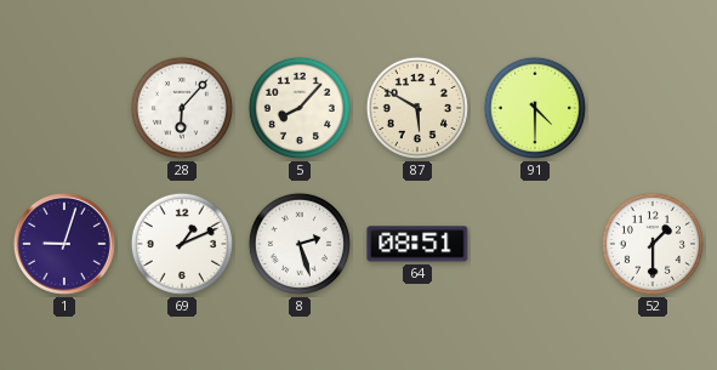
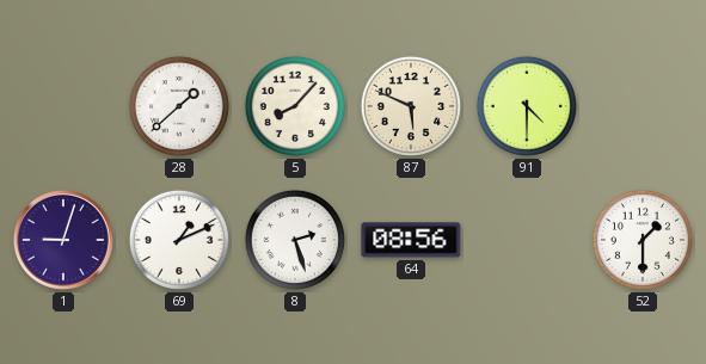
28: 6:07 -> 1:38
87: 5:50 -> 5:49
64: 08:51 -> 08:56
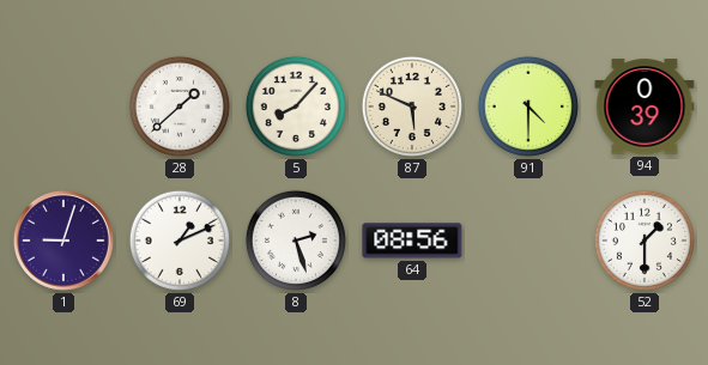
94: none -> 0:39
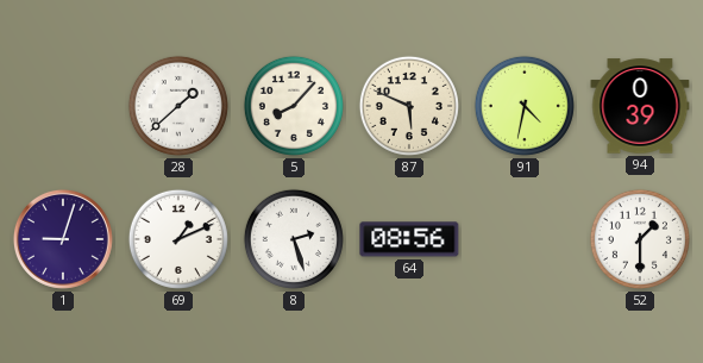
91: 4:30 -> 4:32
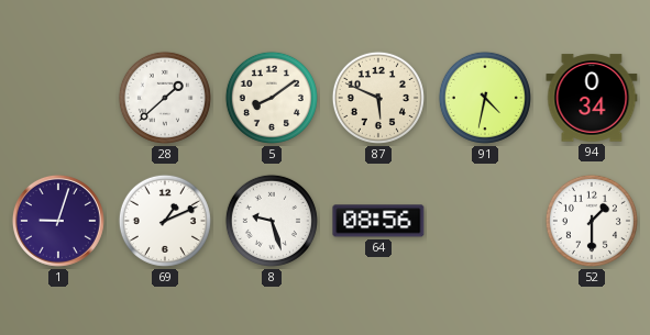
5: 8:07 -> 8:09
94: 0:39 -> 0:34
8: 2:27 -> 9:27
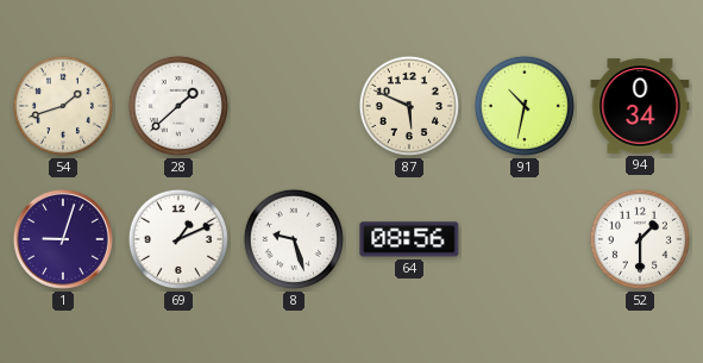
54: none -> 1:42
5: 8:09 -> none
91: 4:32 -> 10:32
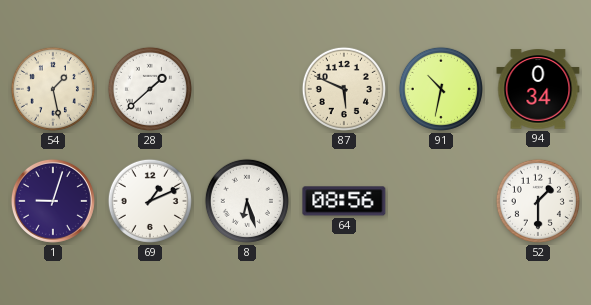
54: 1:42 -> 1:28
8: 9:27 -> 6:27
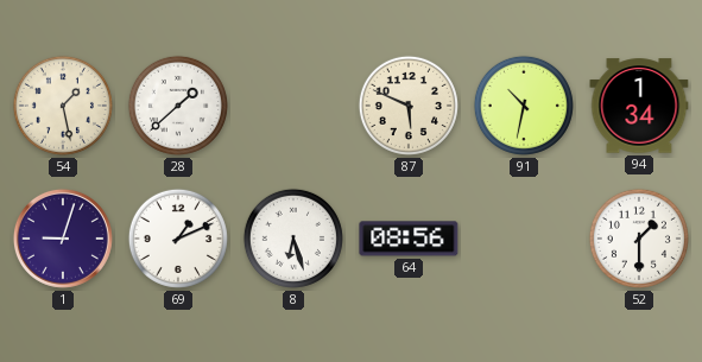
94: 0:34 -> 1:34
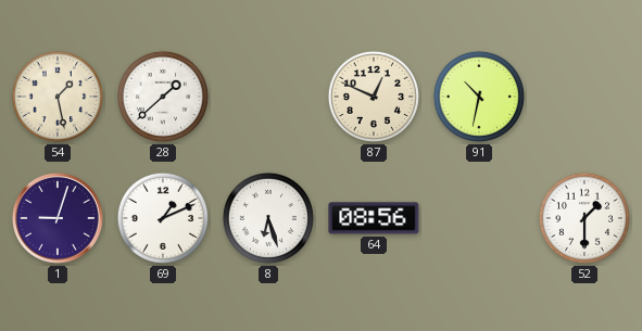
87: 5:49 -> 12:49
94: 1:34 -> none
